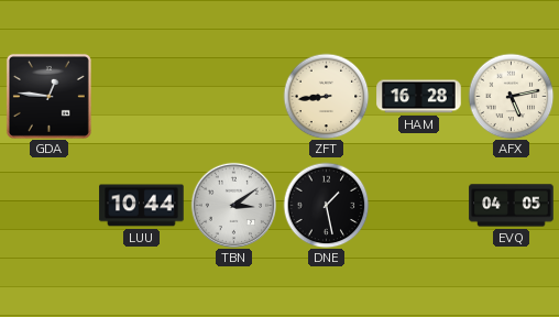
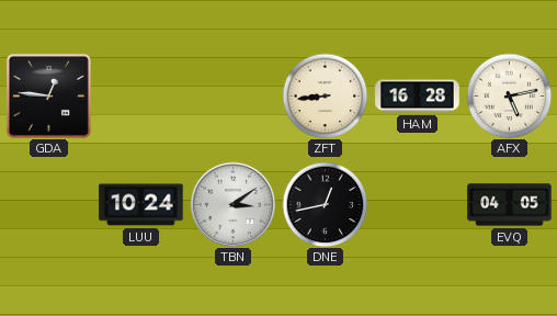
LUU: 10:44 -> 10:24
DNE: 1:28 -> 12:43
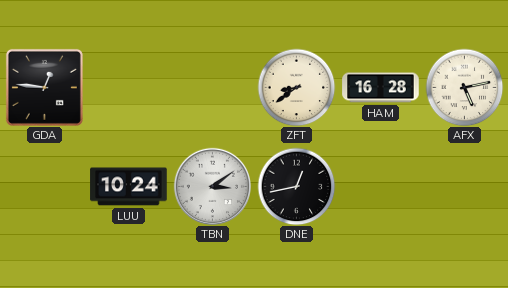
ZFT: 8:44 -> 8:39
EVQ: 04:05 -> none
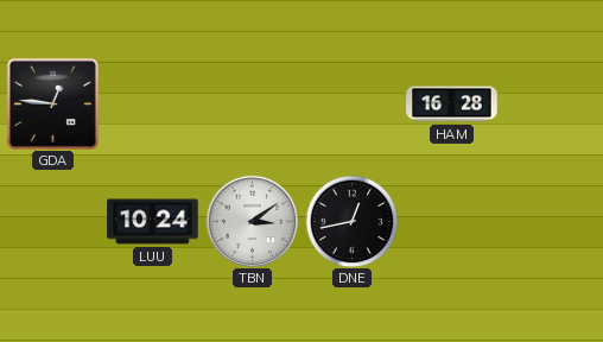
ZFT: 8:39 -> none
AFX: 5:13 -> none
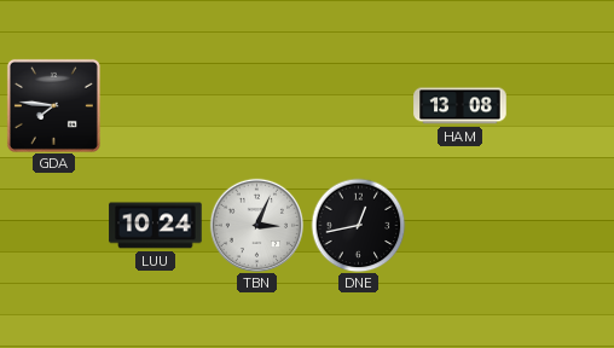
GDA: 12:46 -> 7:46
HAM: 16:28 -> 13:08
TBN: 3:09 -> 3:04
